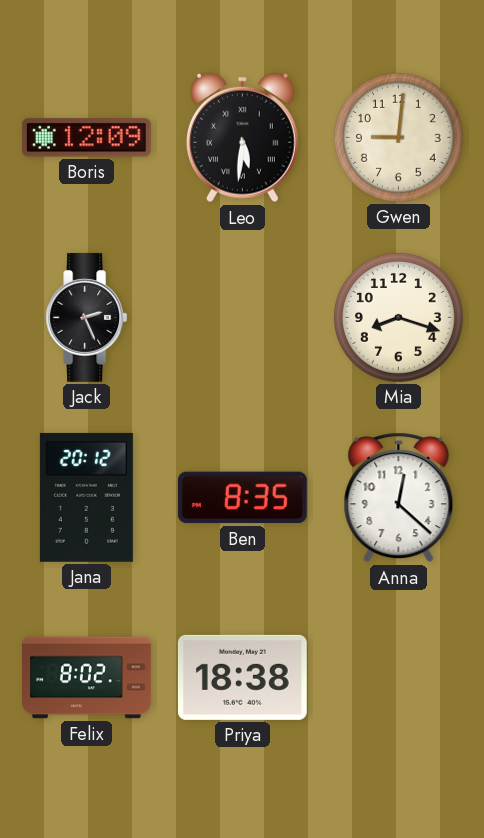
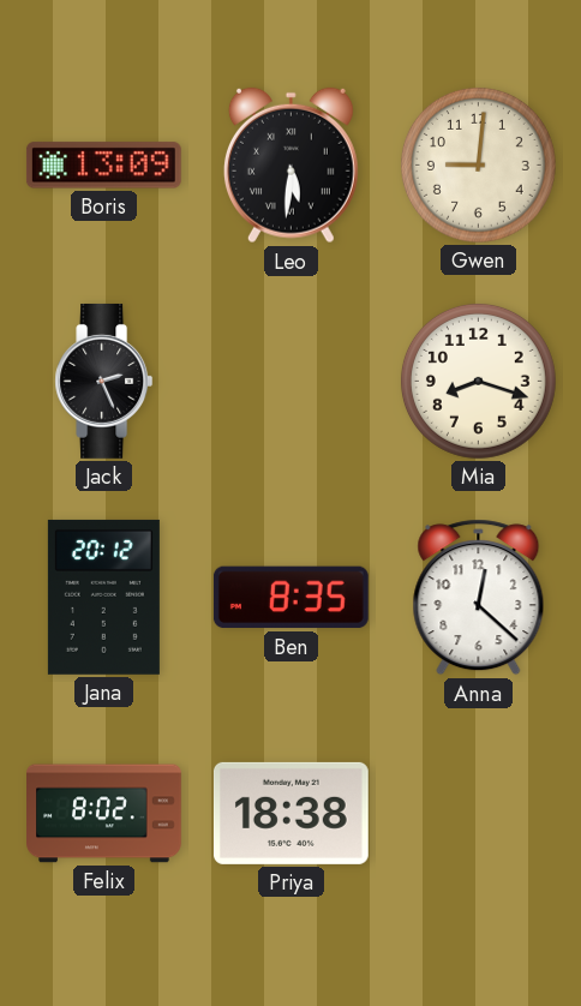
Boris: 12:09 -> 13:09
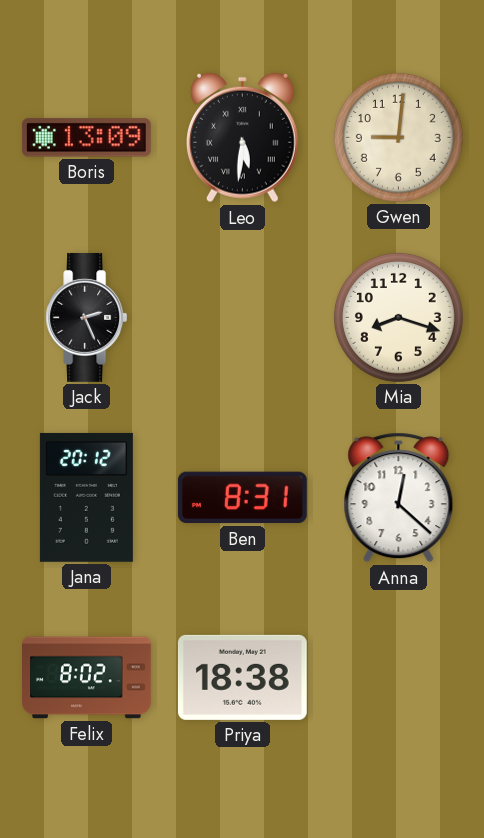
Ben: 8:35 -> 8:31
